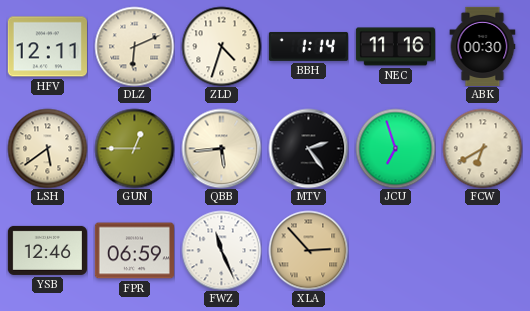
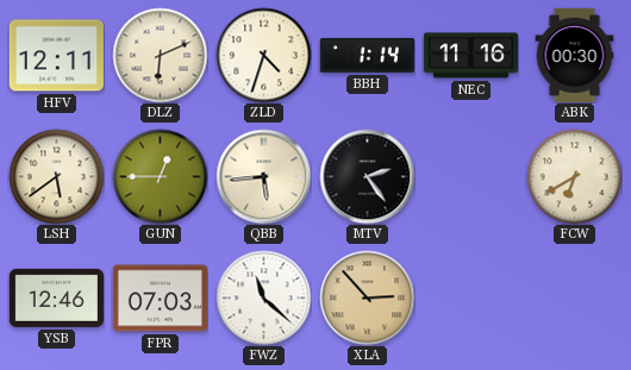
JCU: 6:57 -> none
FPR: 06:59 -> 07:03
FWZ: 11:26 -> 11:22
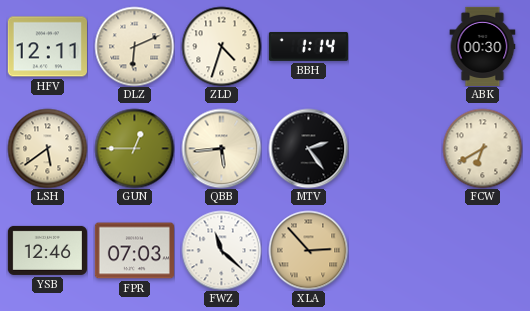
NEC: 11:16 -> none
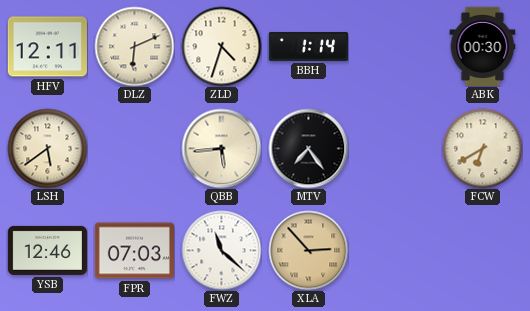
GUN: 12:45 -> none
MTV: 2:24 -> 7:24
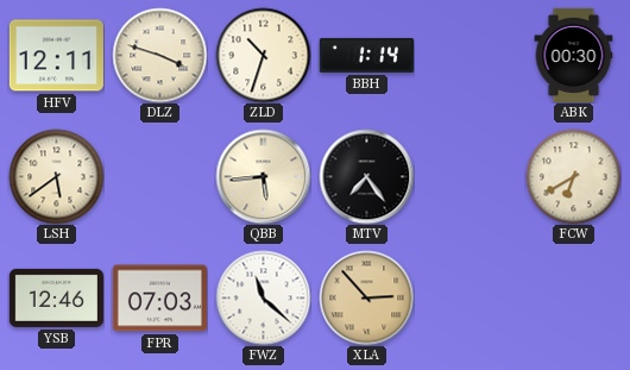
DLZ: 6:11 -> 3:48
ZLD: 4:33 -> 10:33
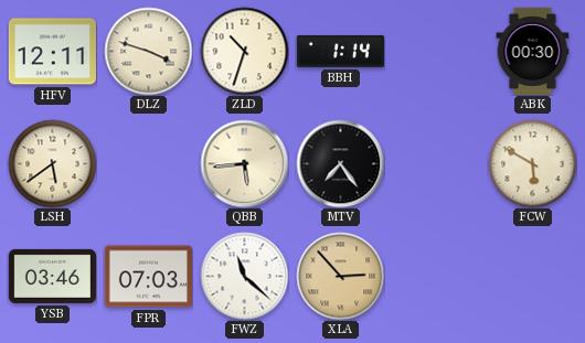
FCW: 6:40 -> 5:50
YSB: 12:46 -> 03:46
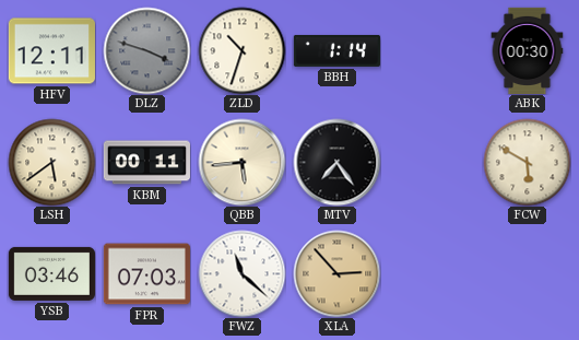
DLZ dial: cream -> grey
KBM: none -> 00:11
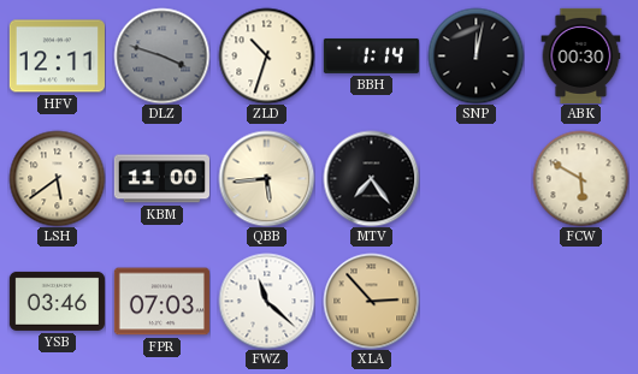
SNP: none -> 12:02
KBM: 00:11 -> 11:00
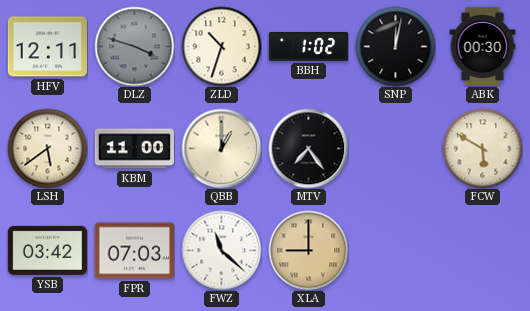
BBH: 1:14 -> 1:02
QBB: 5:44 -> 1:00
YSB: 03:46 -> 03:42
XLA: 2:53 -> 9:00
